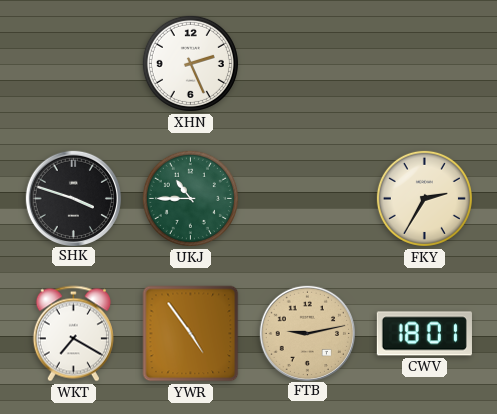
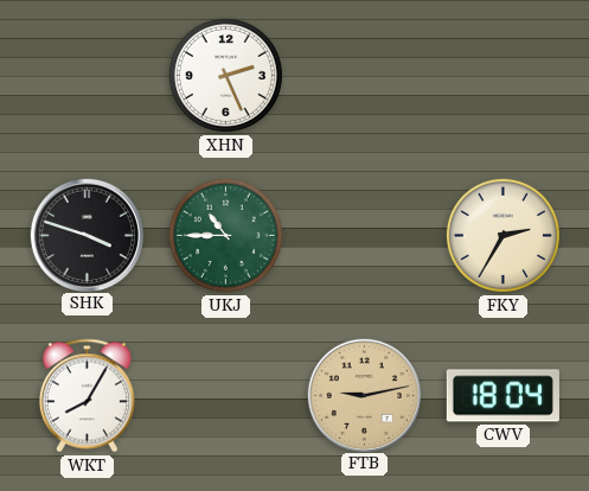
WKT: 7:20 -> 8:05
YWR: 4:54 -> none
CWV: 18:01 -> 18:04
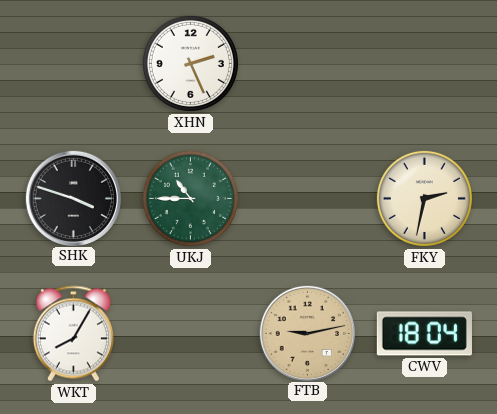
FKY: 2:35 -> 2:32
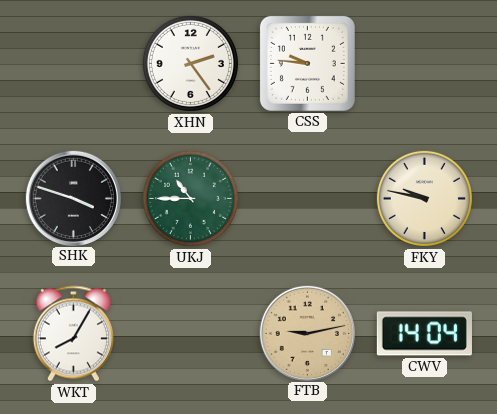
XHN: 2:26 -> 2:24
CSS: none -> 9:46
FKY: 2:32 -> 9:47
CWV: 18:04 -> 14:04
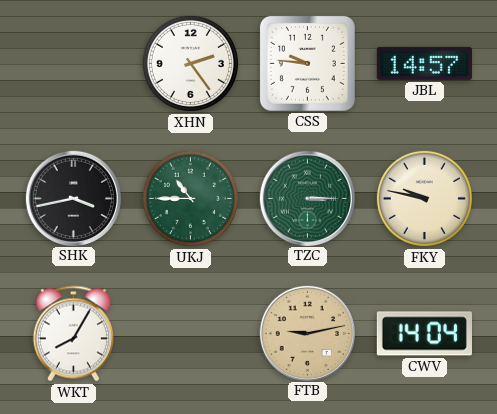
JBL: none -> 14:57
SHK: 3:48 -> 3:43
TZC: none -> 3:15
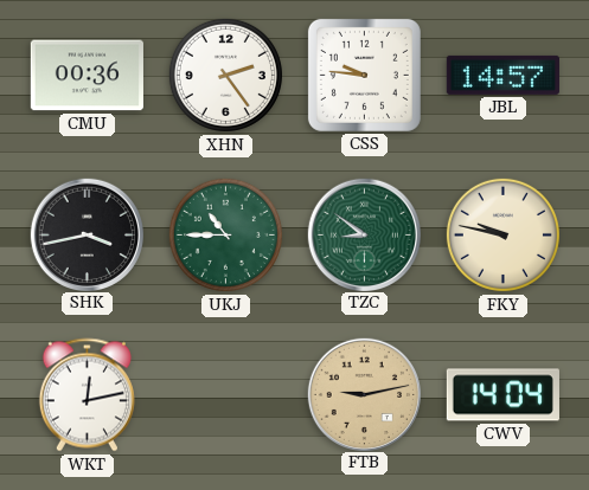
CMU: none -> 00:36
TZC: 3:15 -> 8:51
WKT: 8:05 -> 12:13
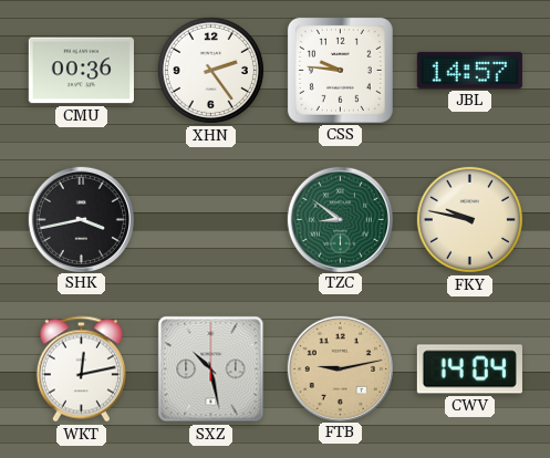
UKJ: 10:45 -> none
SXZ: none -> 10:28
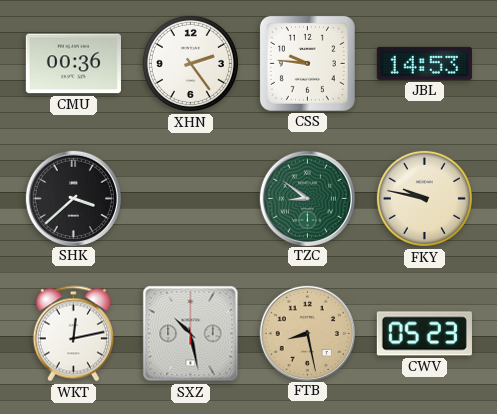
JBL: 14:57 -> 14:53
SHK: 3:43 -> 3:38
FTB: 9:13 -> 8:28
CWV: 14:04 -> 05:23
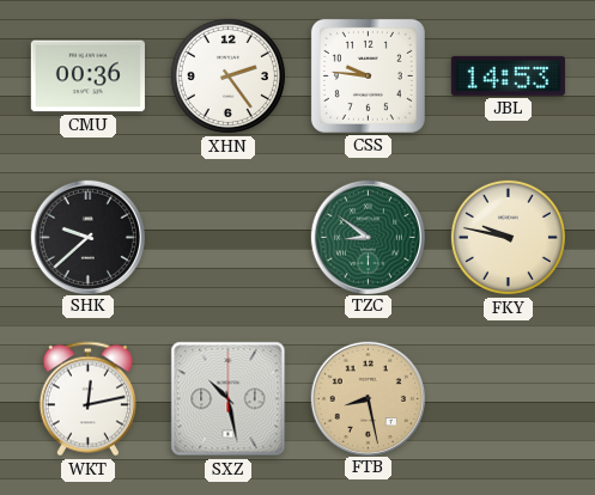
SHK: 3:38 -> 9:38
CWV: 05:23 -> none
